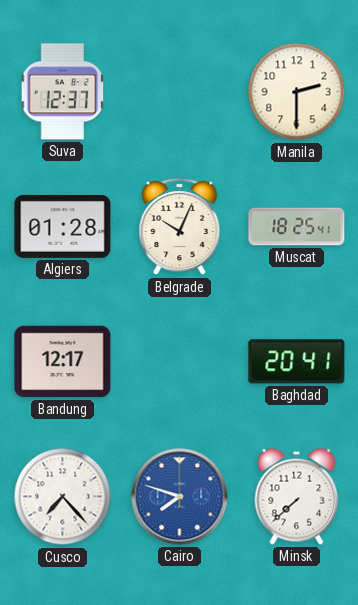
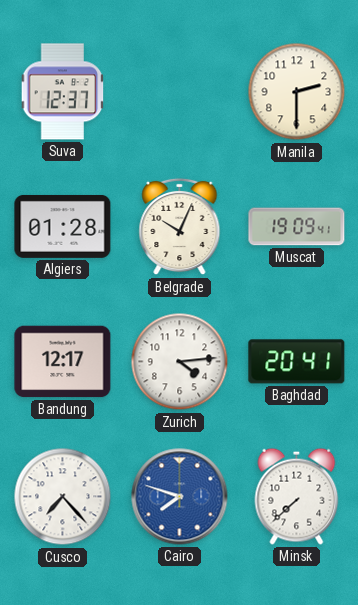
Muscat: 18:25 -> 19:09
Zurich: none -> 4:14
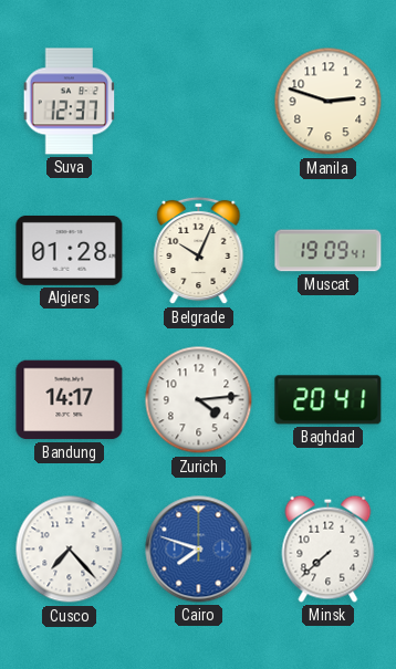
Manila: 2:30 -> 2:48
Bandung: 12:17 -> 14:17
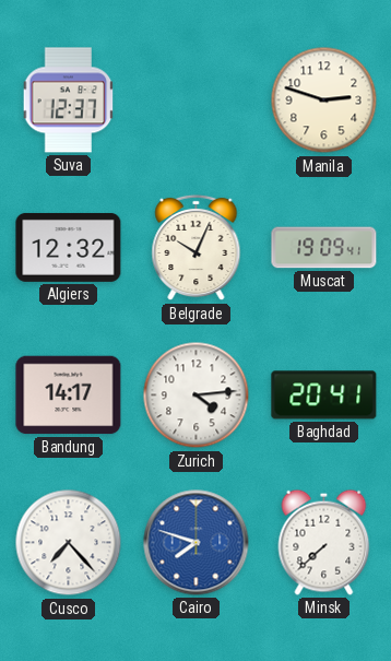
Algiers: 01:28 -> 12:32
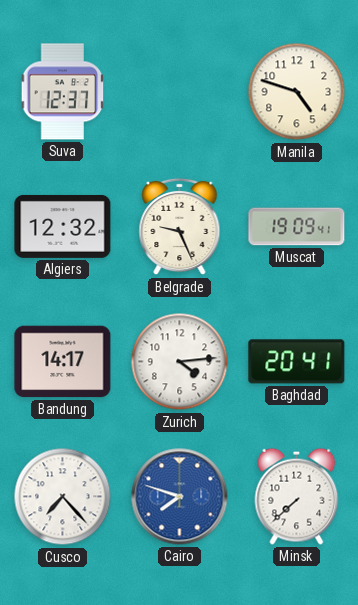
Manila: 2:48 -> 4:48
Belgrade: 10:04 -> 9:26
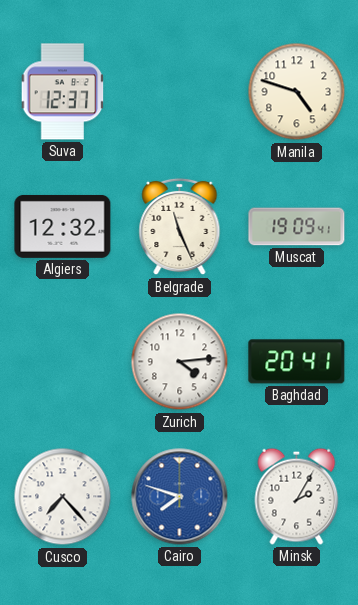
Belgrade: 9:26 -> 11:26
Bandung: 14:17 -> none
Minsk: 7:38 -> 2:05
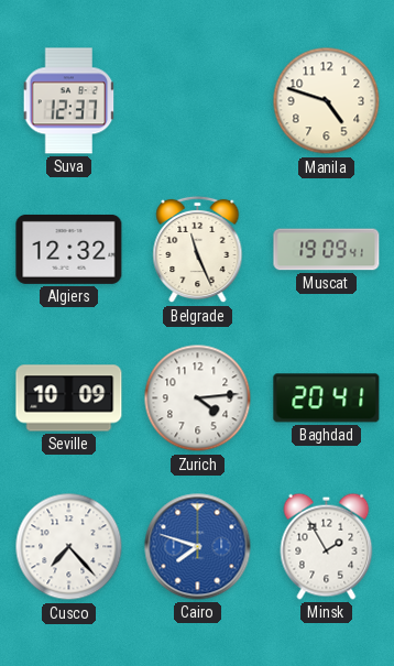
Seville: none -> 10:09
Minsk: 2:05 -> 1:55
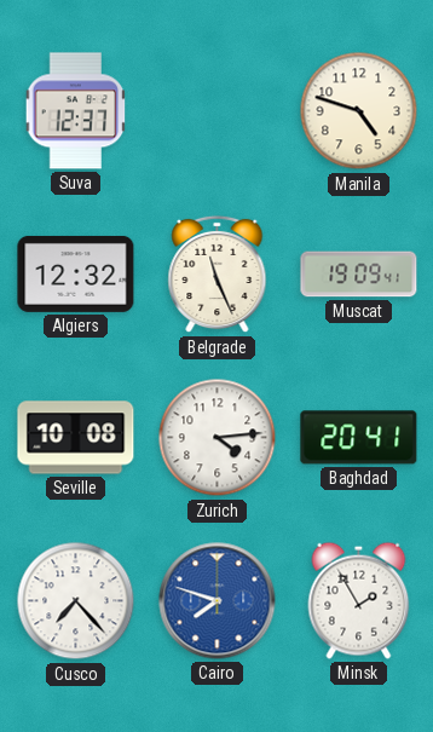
Seville: 10:09 -> 10:08
